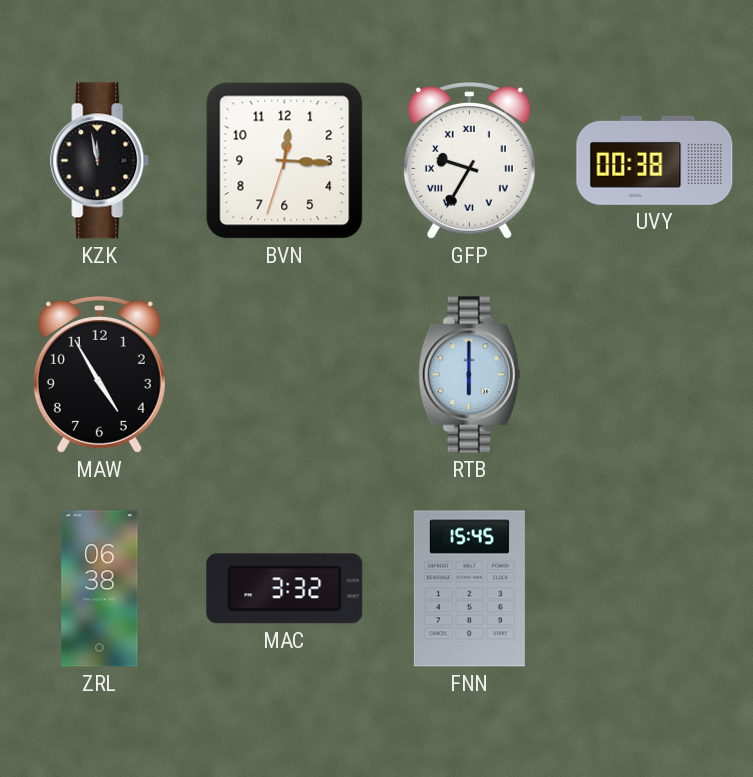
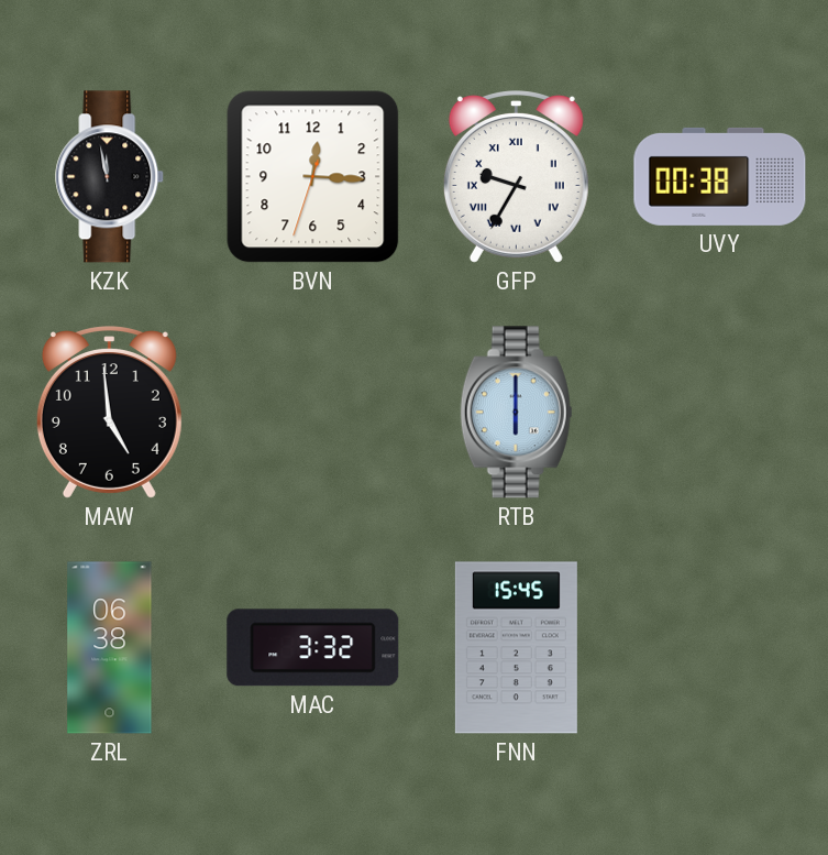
MAW: 4:55 -> 4:59
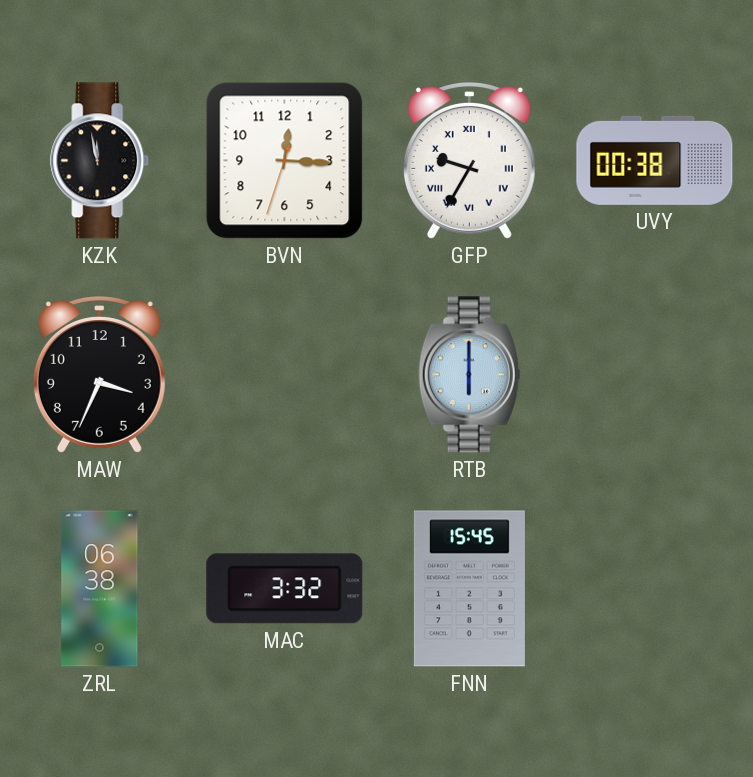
MAW: 4:59 -> 3:34
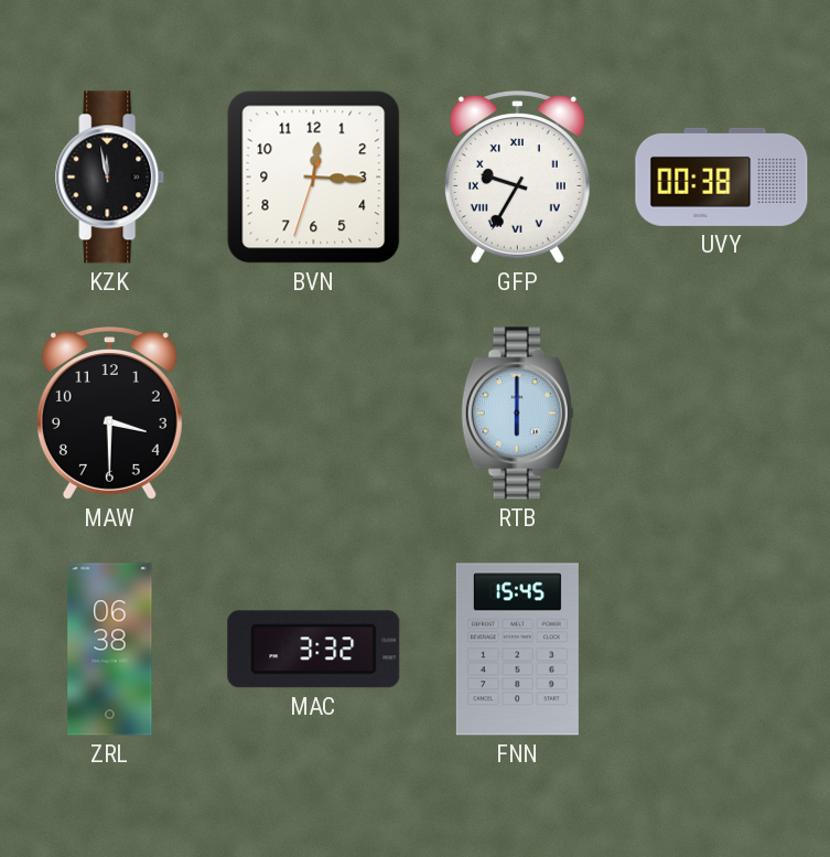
MAW: 3:34 -> 3:30
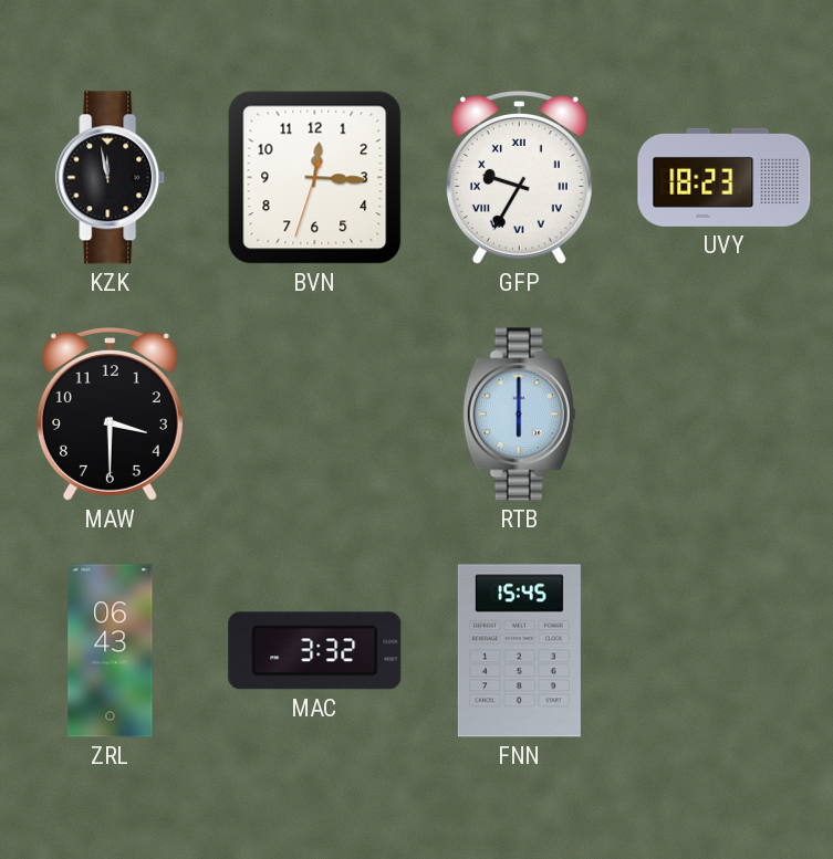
UVY: 00:38 -> 18:23
ZRL: 06:38 -> 06:43
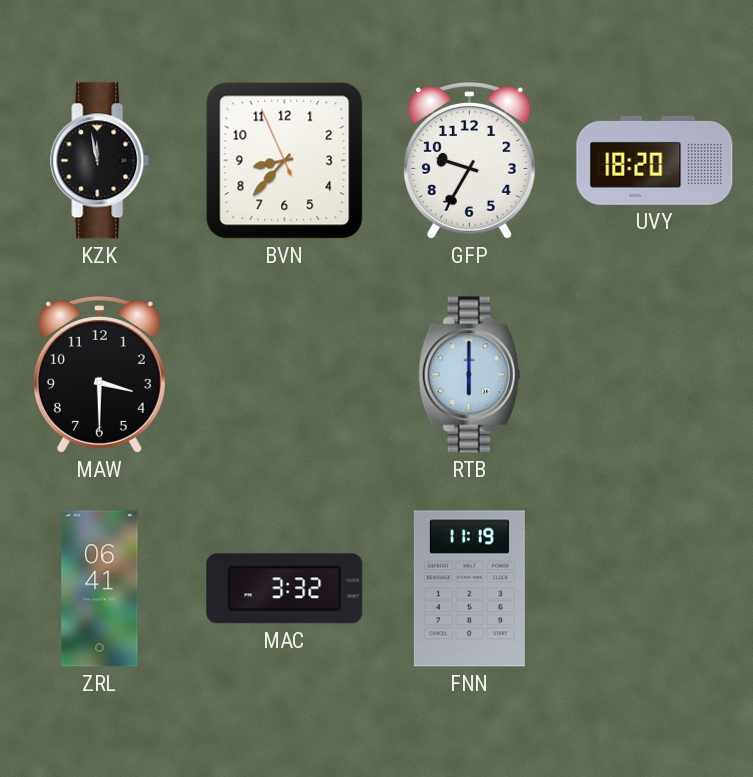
BVN: 12:15 -> 8:36
GFP numerals: Roman -> Arabic
UVY: 18:23 -> 18:20
ZRL: 06:43 -> 06:41
FNN: 15:45 -> 11:19
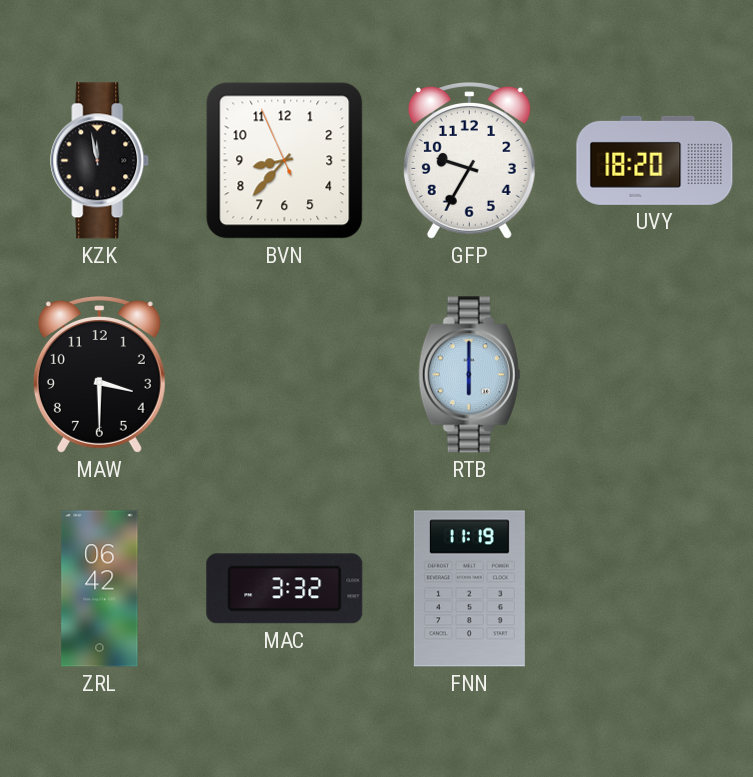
ZRL: 06:41 -> 06:42
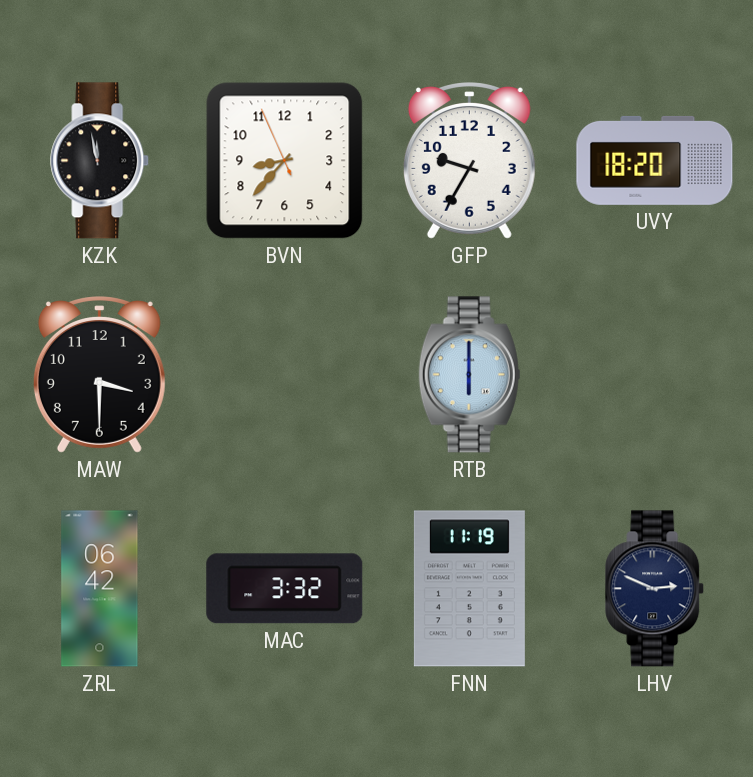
LHV: none -> 2:49
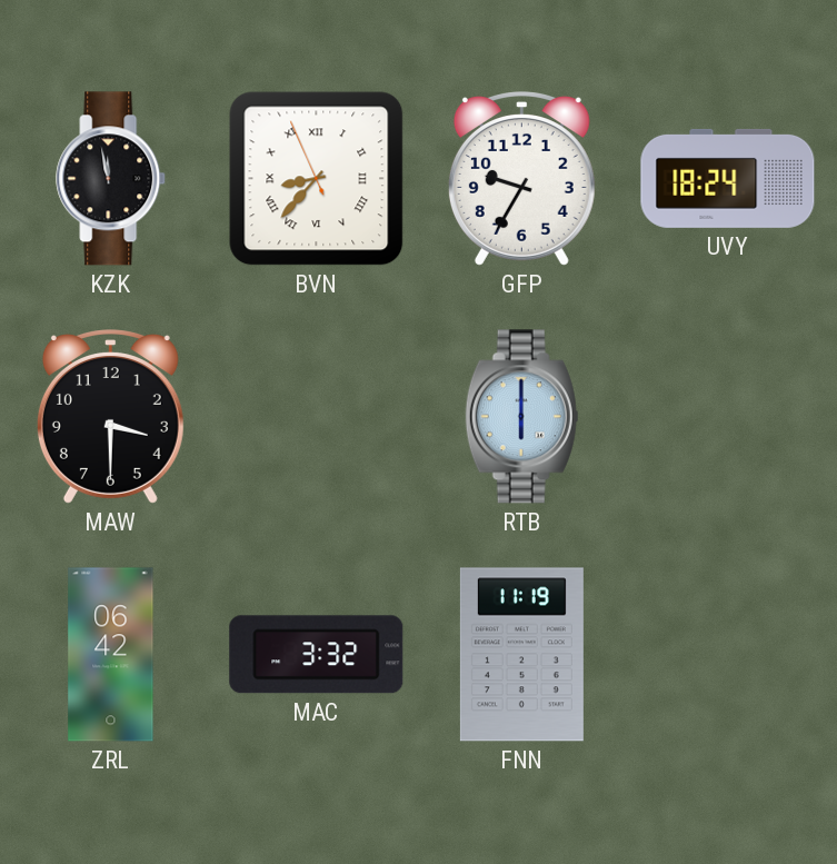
BVN numerals: Arabic -> Roman
UVY: 18:20 -> 18:24
LHV: 2:49 -> none
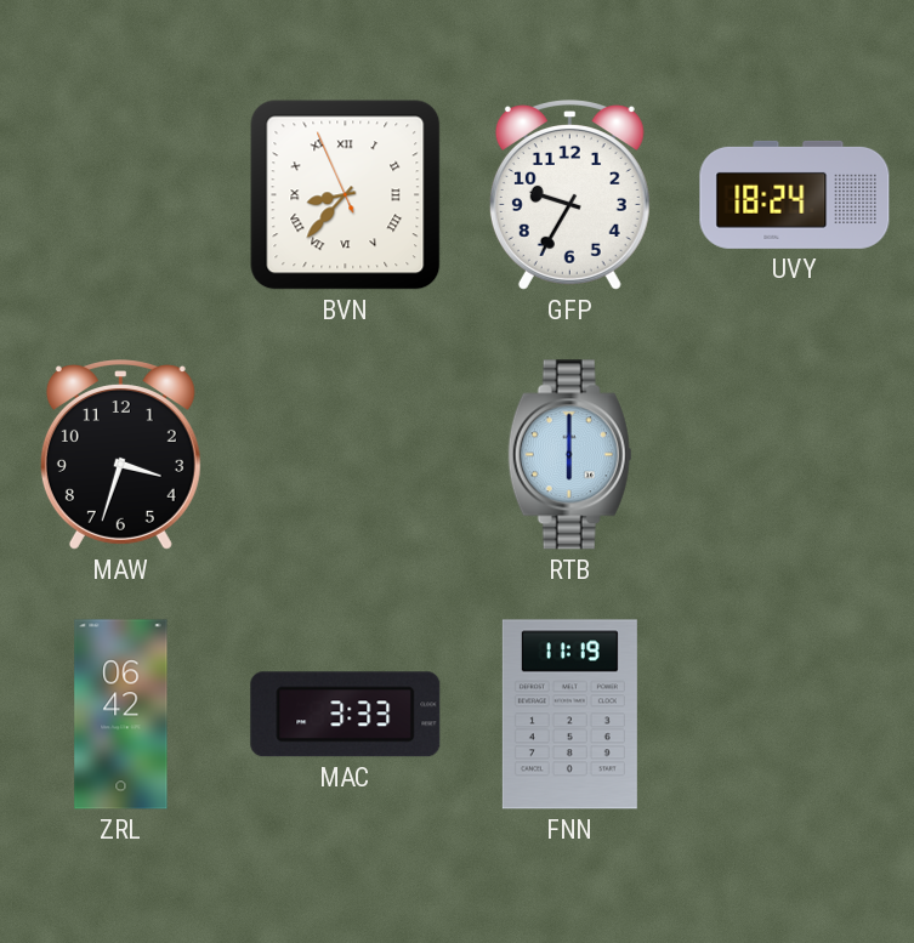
KZK: 11:58 -> none
MAW: 3:30 -> 3:33
MAC: 3:32 -> 3:33
